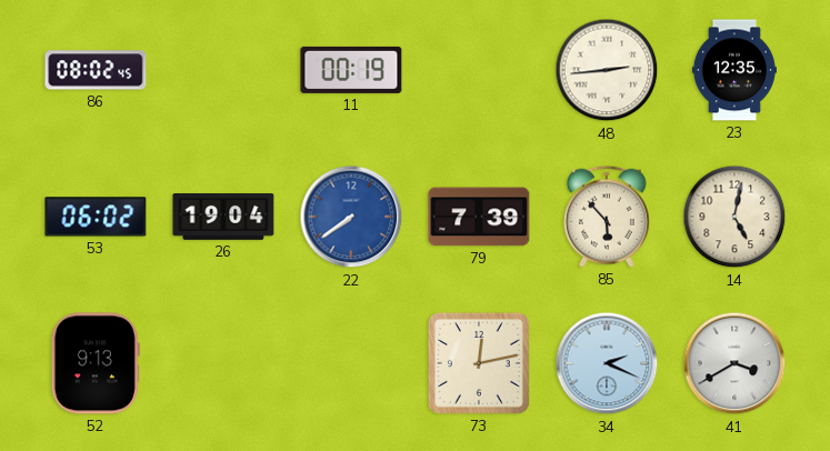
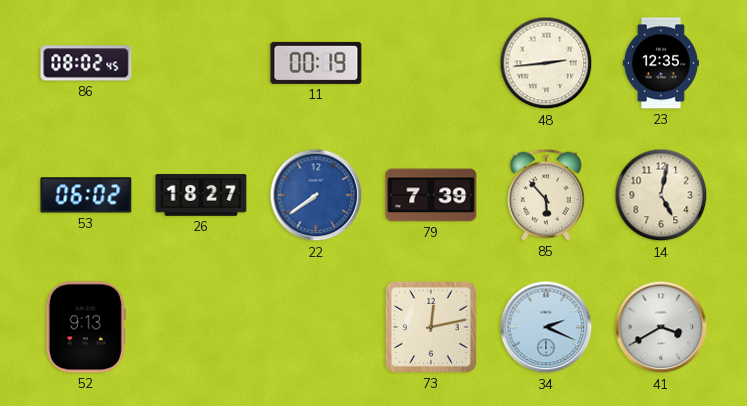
26: 19:04 -> 18:27
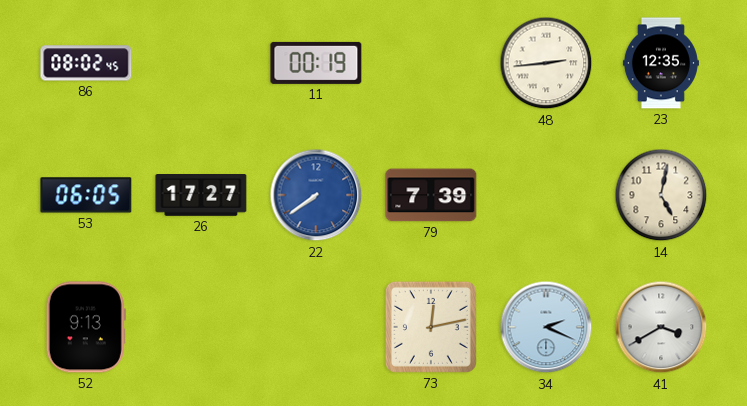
53: 06:02 -> 06:05
26: 18:27 -> 17:27
85: 5:53 -> none
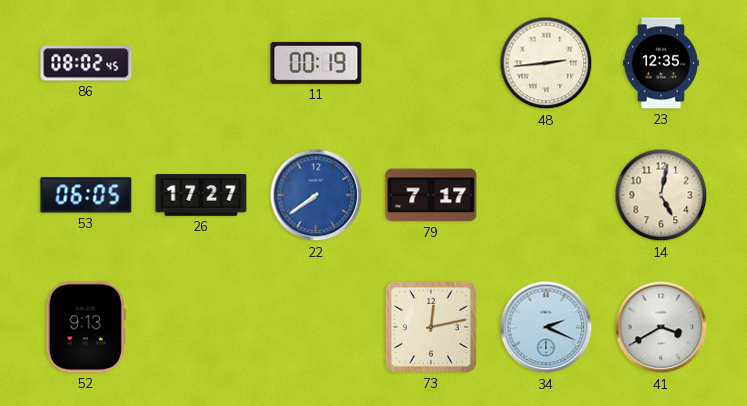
79: 7:39 -> 7:17
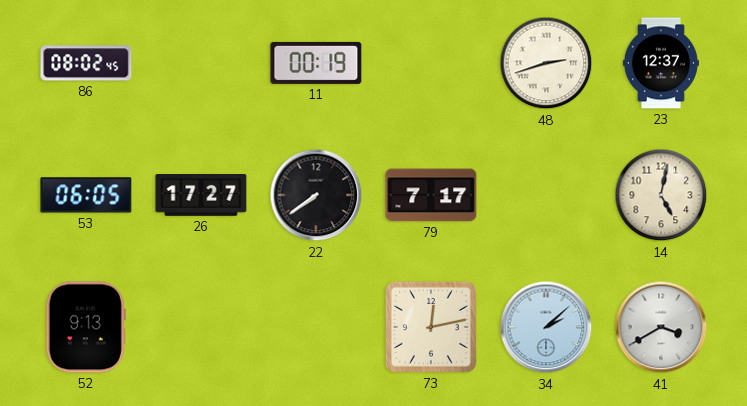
48: 2:44 -> 2:42
23: 12:35 -> 12:37
22 dial: blue -> black
34: 2:19 -> 2:08
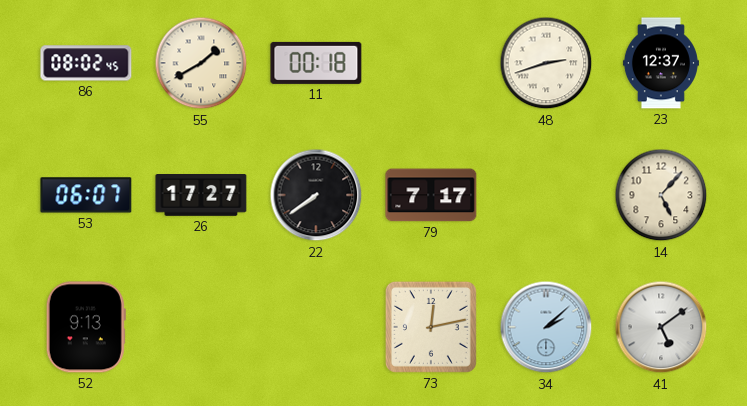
55: none -> 1:40
11: 00:19 -> 00:18
53: 06:05 -> 06:07
14: 5:02 -> 5:07
41: 3:40 -> 5:09
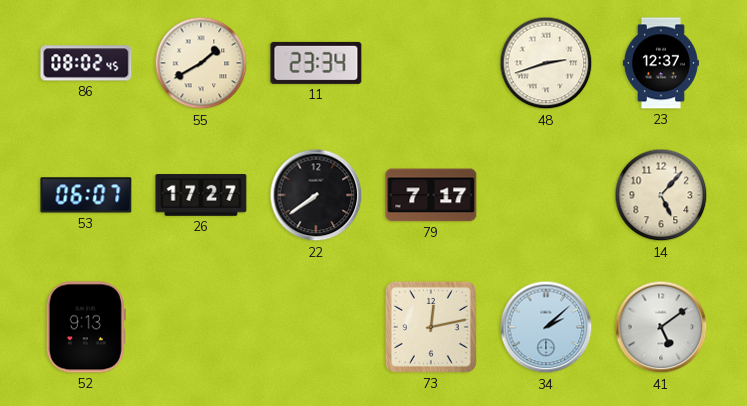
11: 00:18 -> 23:34
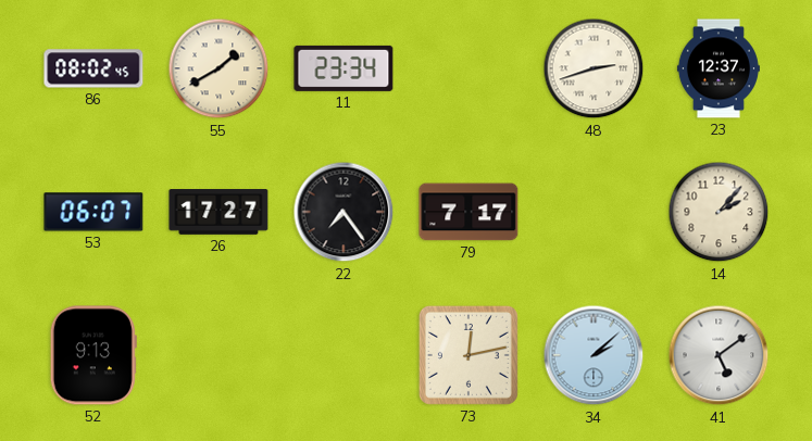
22: 7:39 -> 7:24
14: 5:07 -> 2:07
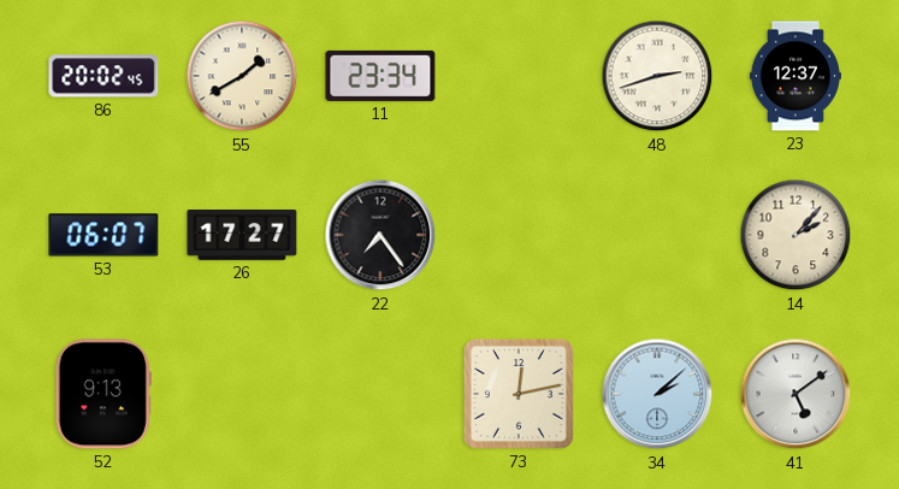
86: 08:02 -> 20:02
79: 7:17 -> none
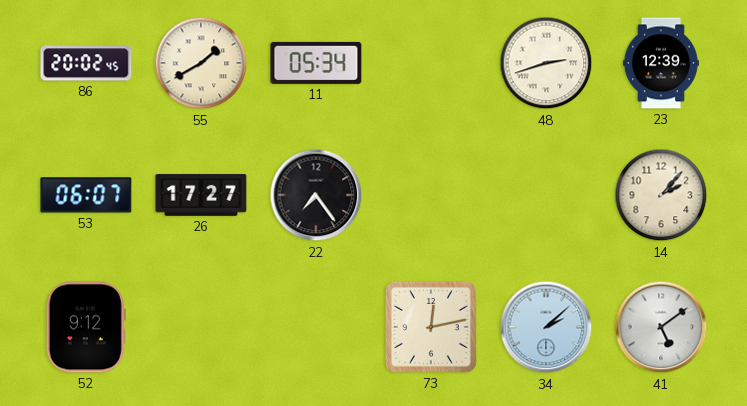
11: 23:34 -> 05:34
23: 12:37 -> 12:39
52: 9:13 -> 9:12
